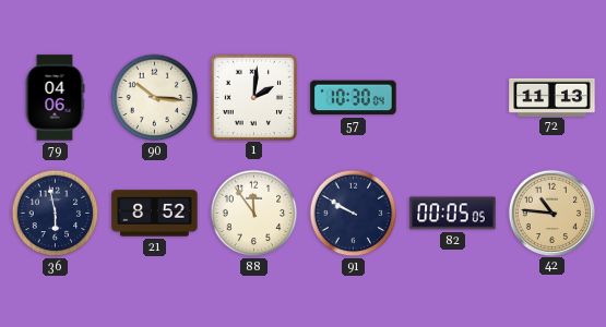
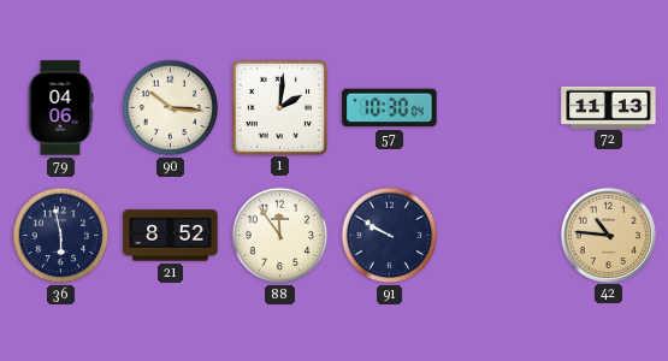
82: 00:05 -> none
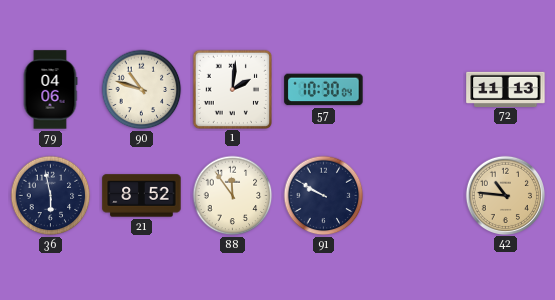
90: 10:16 -> 10:48
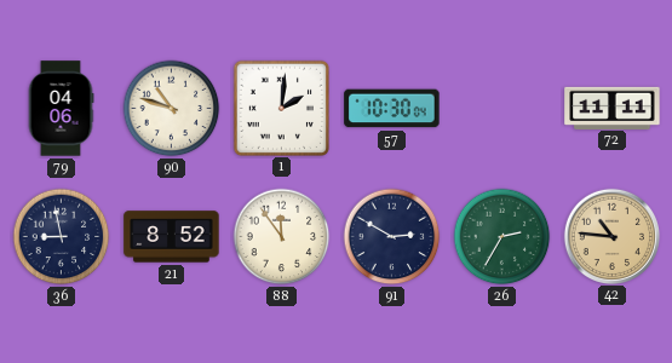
72: 11:13 -> 11:11
36: 5:58 -> 8:58
91: 9:50 -> 2:50
26: none -> 2:35
